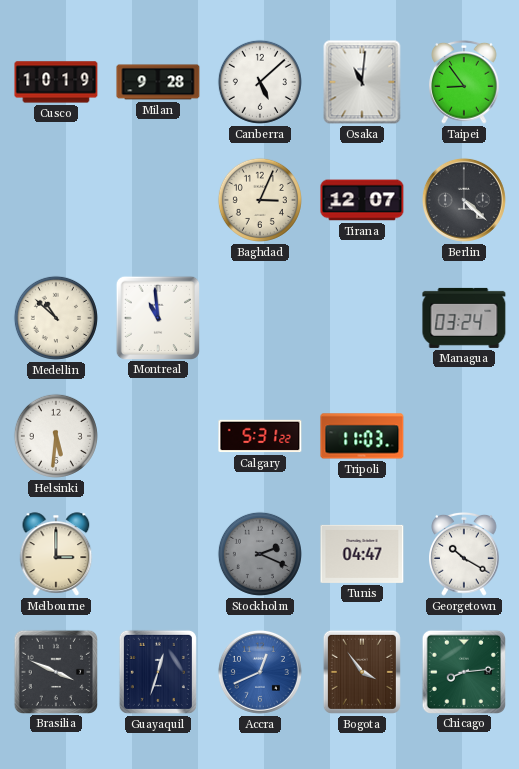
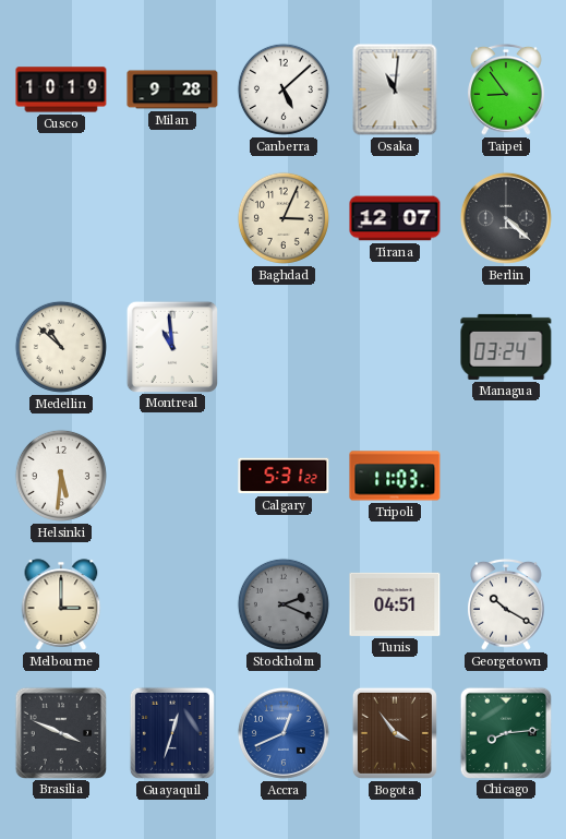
Tunis: 04:47 -> 04:51
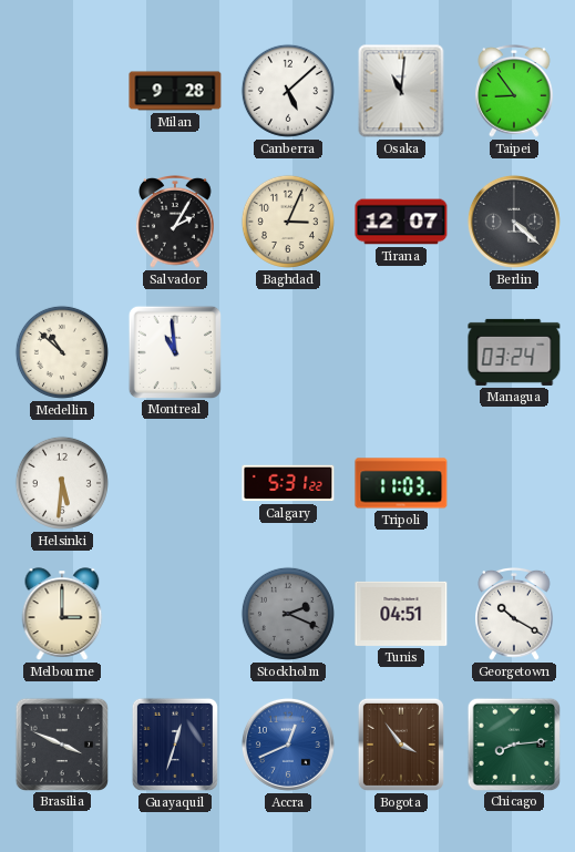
Cusco: 10:19 -> none
Salvador: none -> 2:05
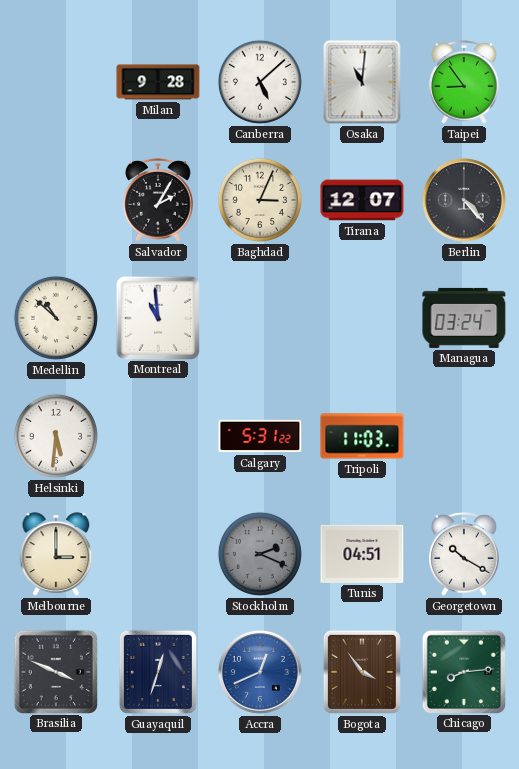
Berlin: 4:22 -> 4:23
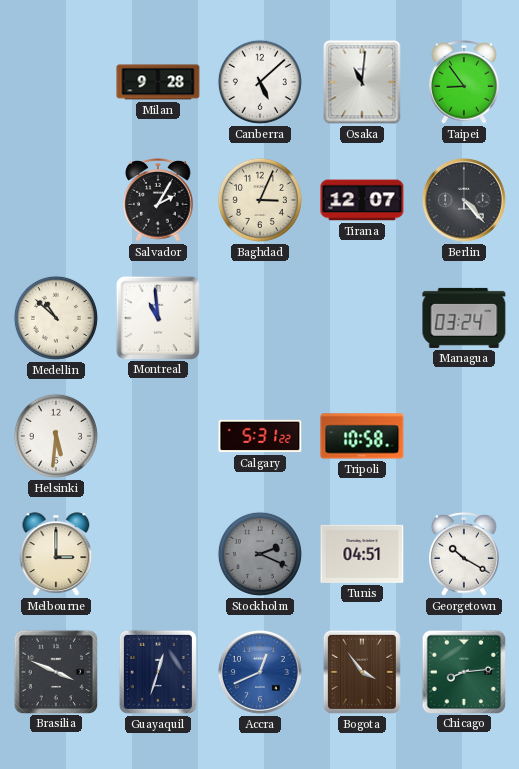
Tripoli: 11:03 -> 10:58
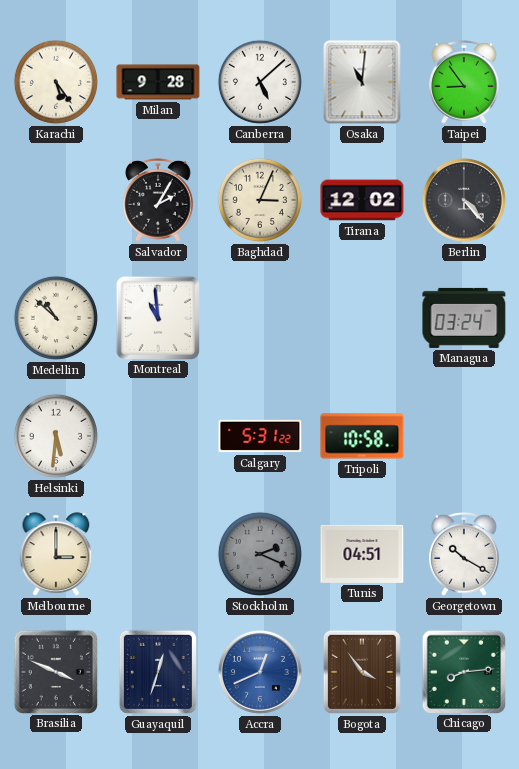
Karachi: none -> 5:24
Tirana: 12:07 -> 12:02
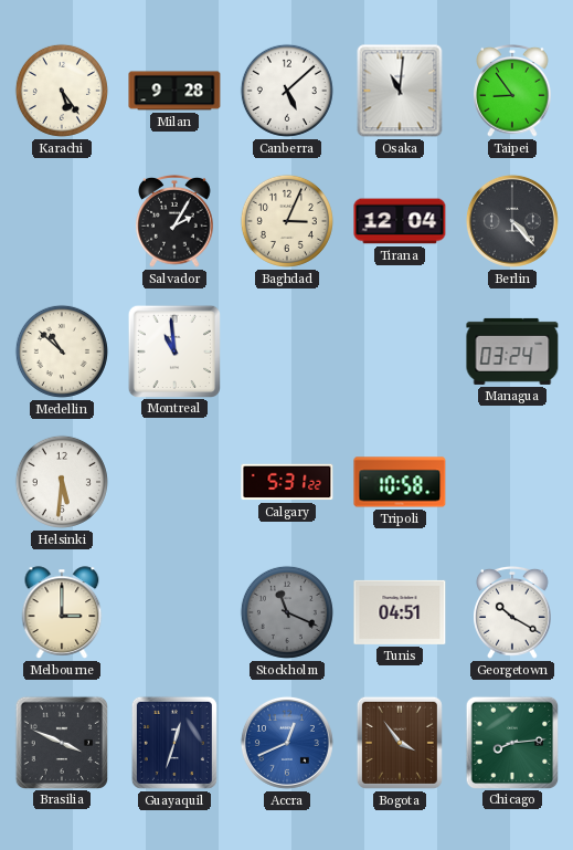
Tirana: 12:02 -> 12:04
Stockholm: 2:19 -> 11:19
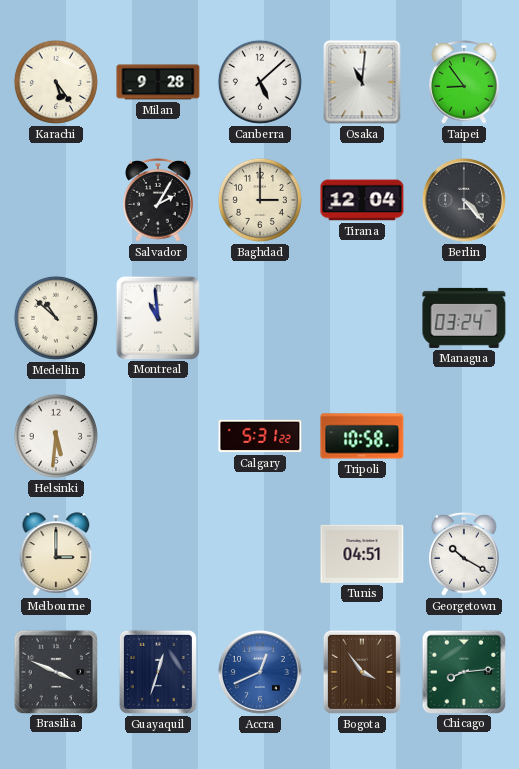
Baghdad: 3:04 -> 3:00
Stockholm: 11:19 -> none
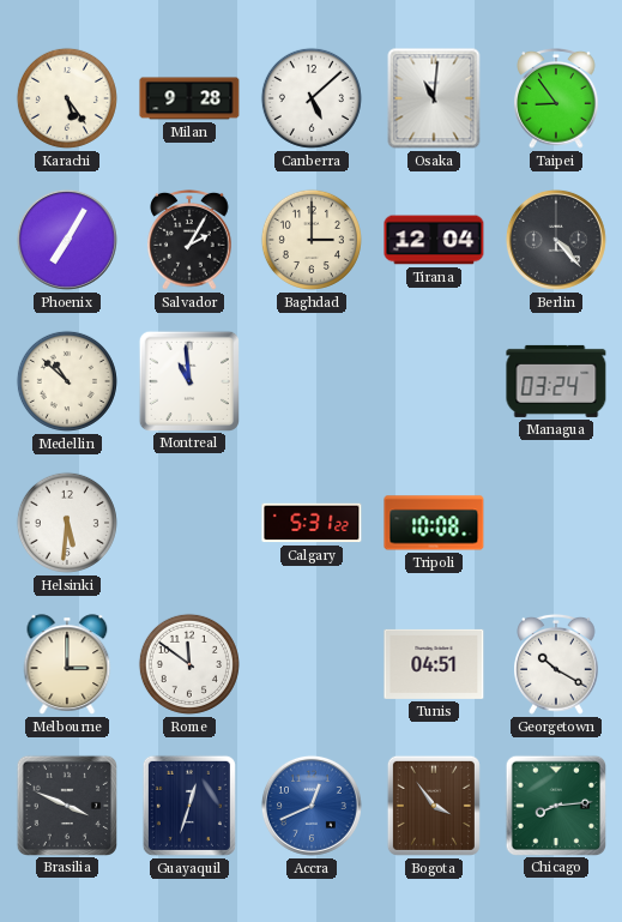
Phoenix: none -> 7:05
Tripoli: 10:58 -> 10:08
Rome: none -> 11:51
